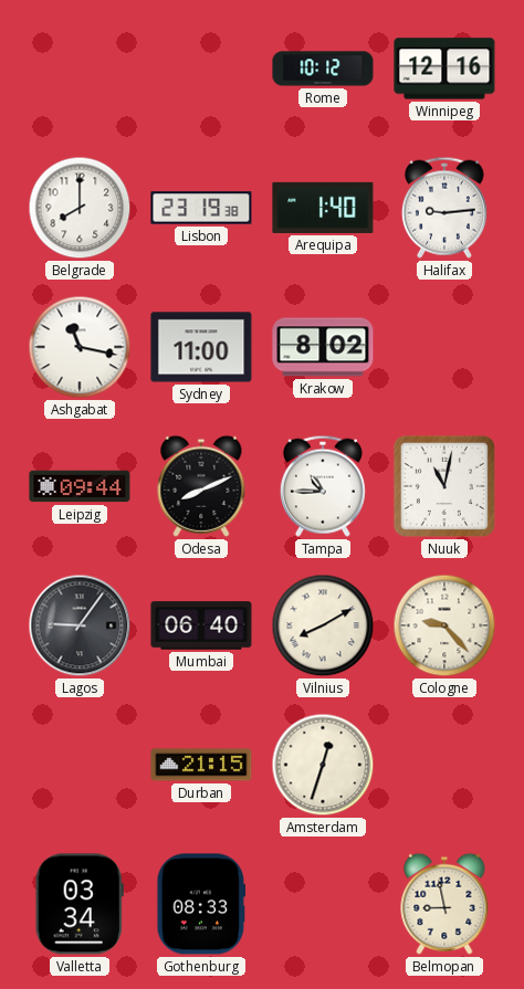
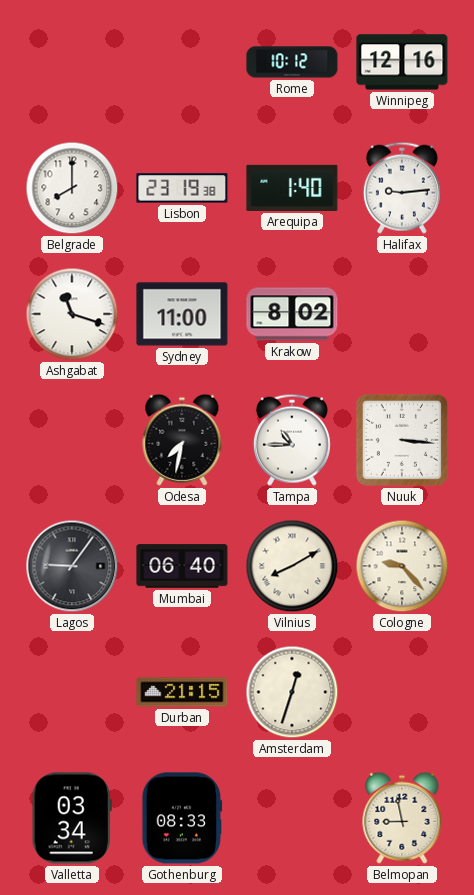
Ashgabat: 11:17 -> 11:18
Leipzig: 09:44 -> none
Odesa: 8:11 -> 7:32
Nuuk: 11:02 -> 3:16
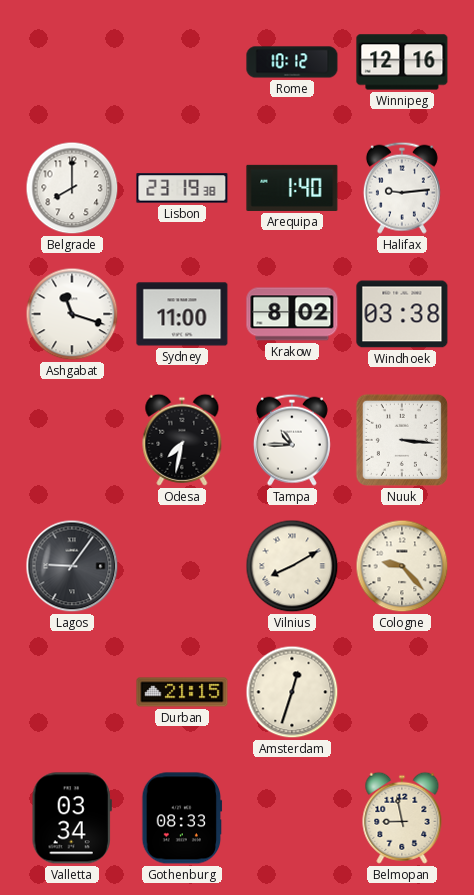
Windhoek: none -> 03:38
Mumbai: 06:40 -> none
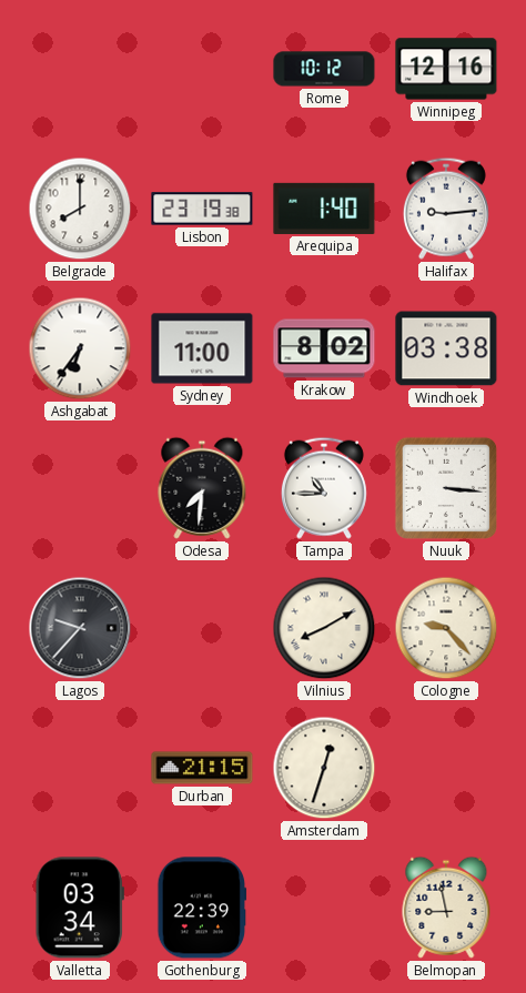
Ashgabat: 11:18 -> 6:36
Odesa: 7:32 -> 7:31
Lagos: 9:06 -> 9:37
Gothenburg: 08:33 -> 22:39
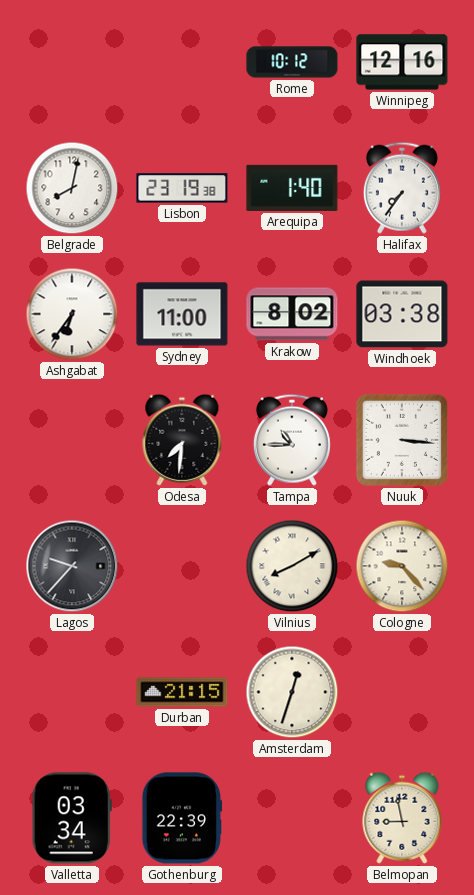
Belgrade: 8:00 -> 8:02
Halifax: 9:14 -> 7:36
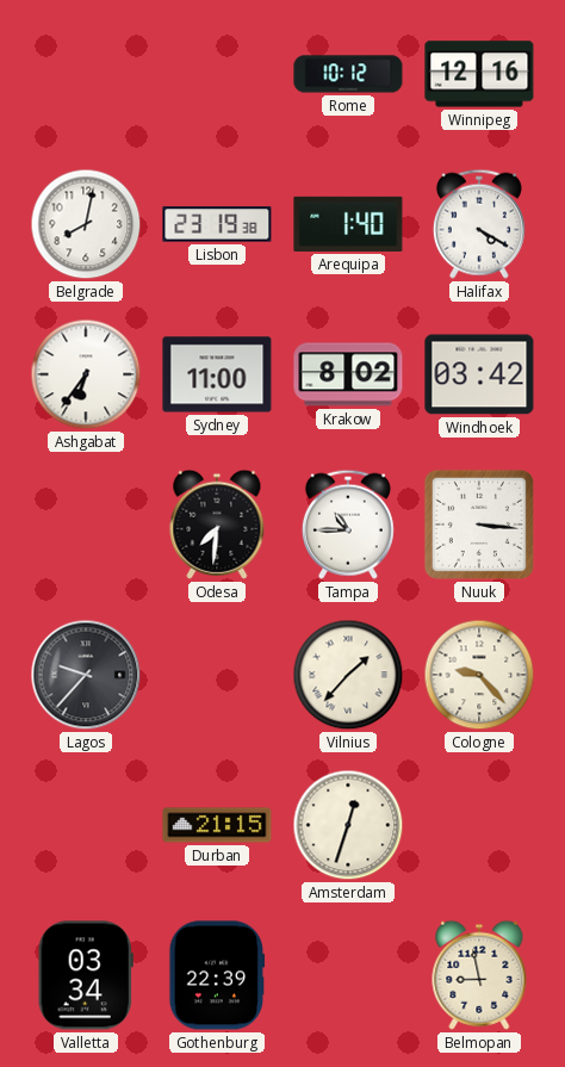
Halifax: 7:36 -> 4:20
Windhoek: 03:38 -> 03:42
Vilnius: 8:10 -> 1:37
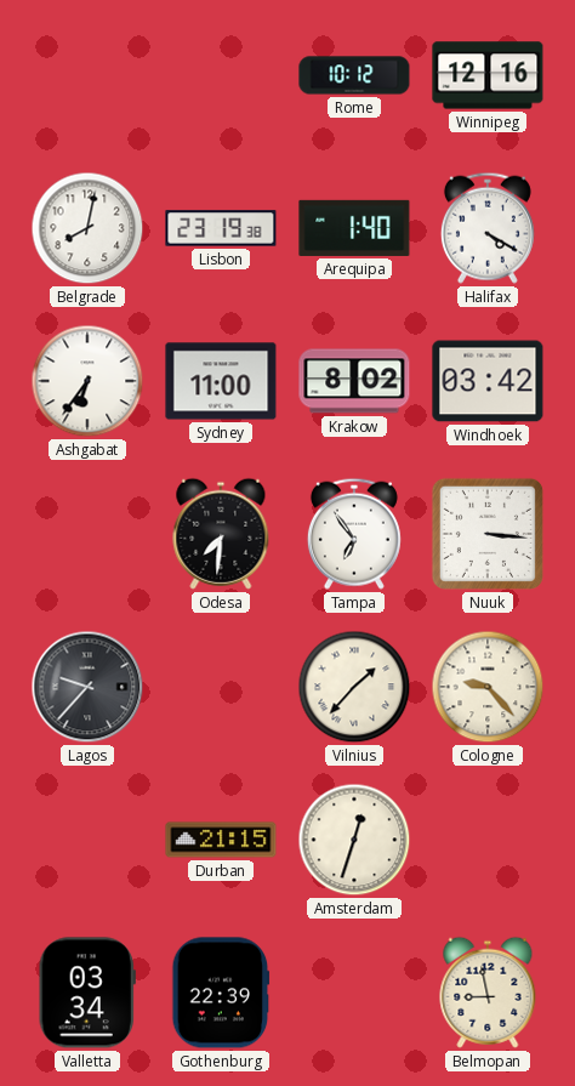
Tampa: 10:45 -> 6:54
